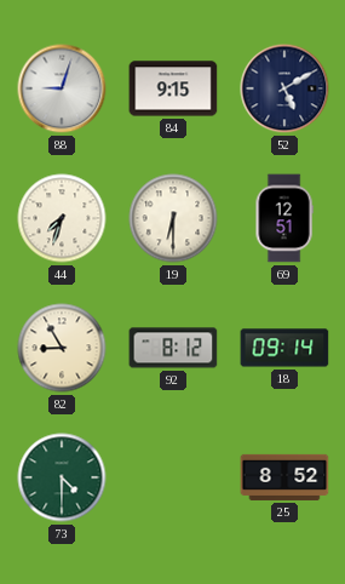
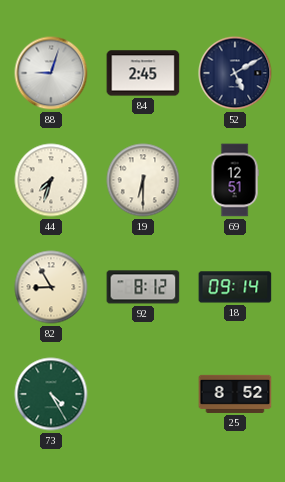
84: 9:15 -> 2:45
73: 4:30 -> 4:25
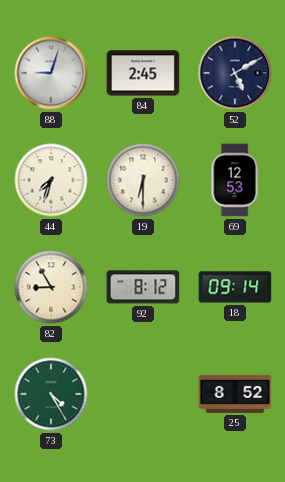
69: 12:51 -> 12:53
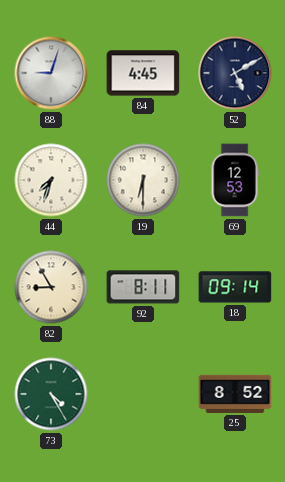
84: 2:45 -> 4:45
92: 8:12 -> 8:11
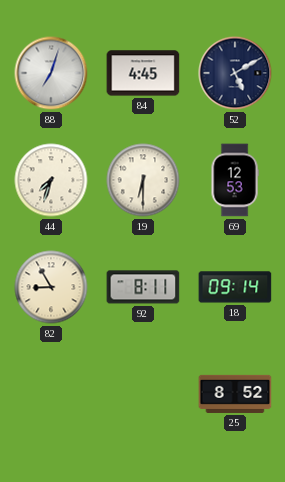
88: 9:03 -> 7:03
73: 4:25 -> none
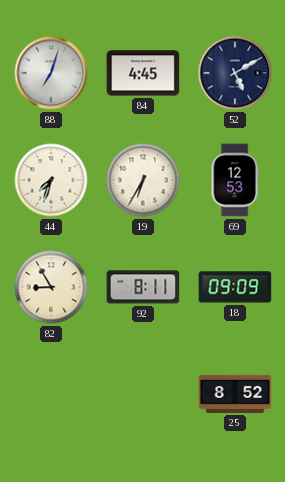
19: 6:30 -> 6:35
18: 09:14 -> 09:09
